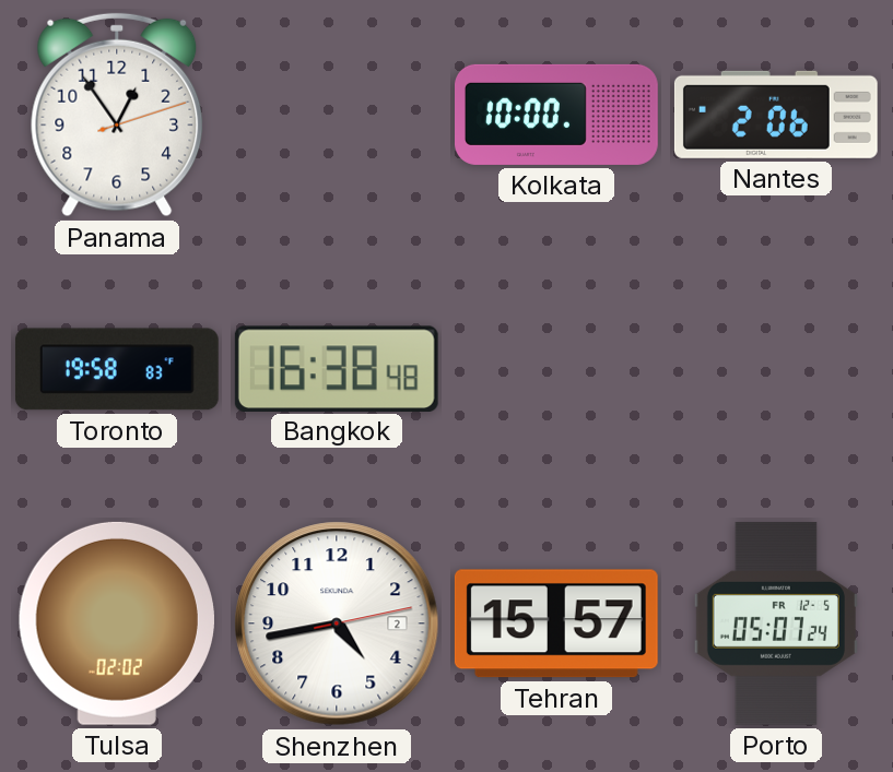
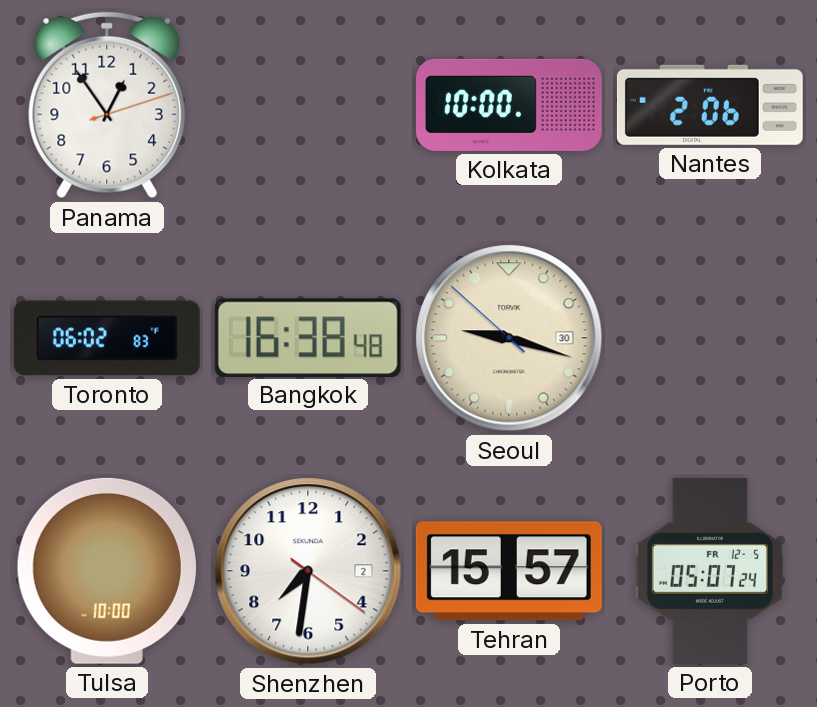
Toronto: 19:58 -> 06:02
Seoul: none -> 9:17
Tulsa: 02:02 -> 10:00
Shenzhen: 4:43 -> 7:31
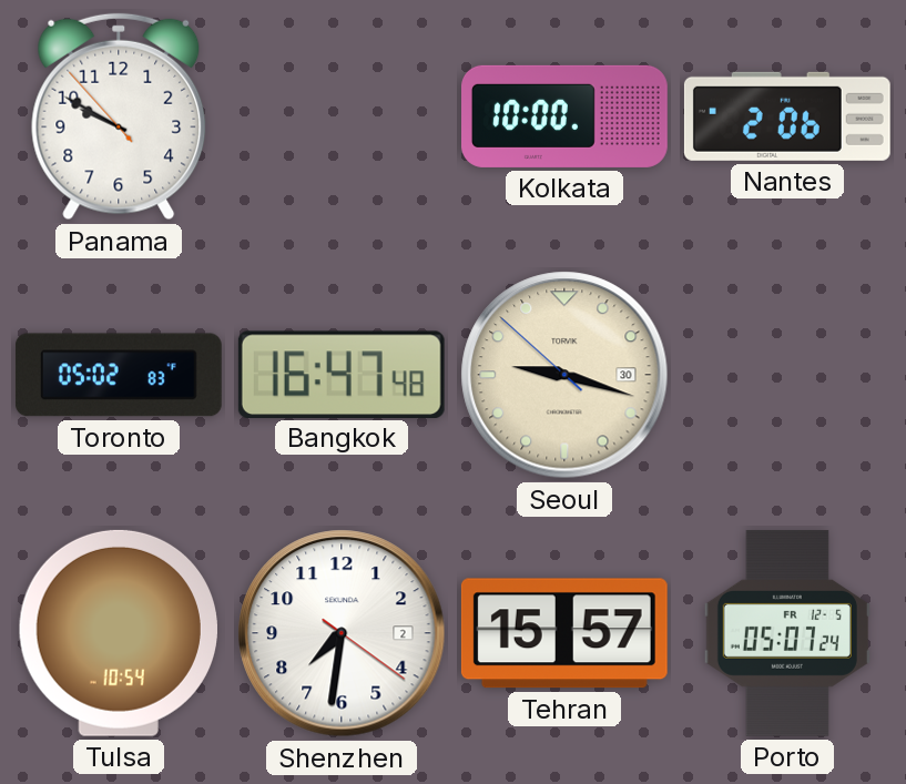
Panama: 12:54 -> 9:49
Toronto: 06:02 -> 05:02
Bangkok: 16:38 -> 16:47
Tulsa: 10:00 -> 10:54
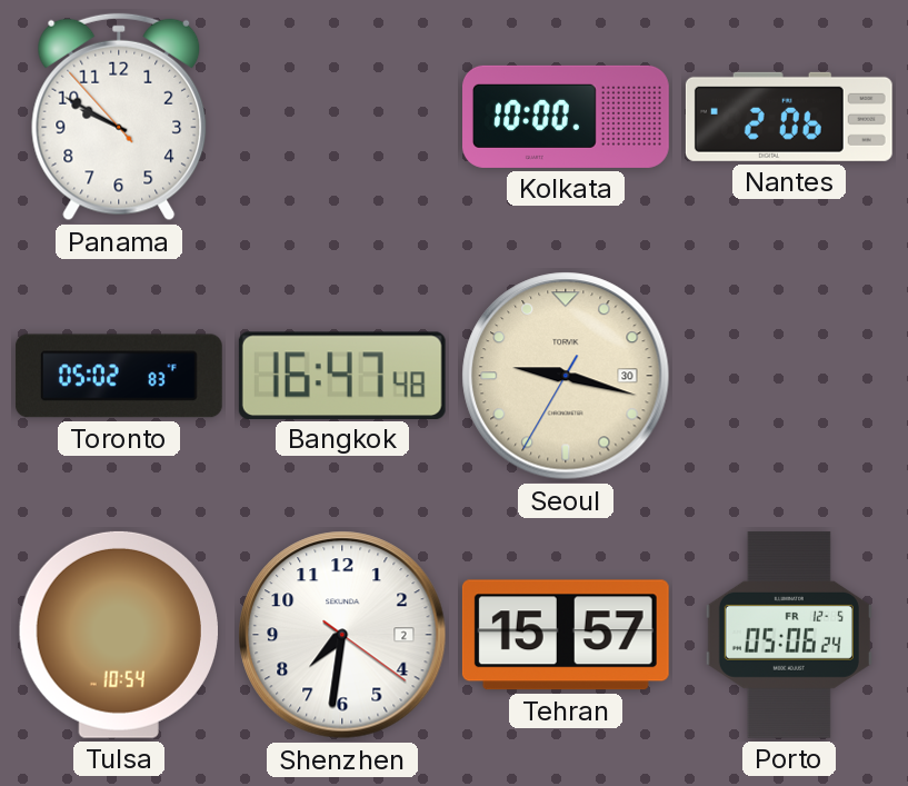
Seoul: 9:17:52 -> 9:17:35
Porto: 05:07 -> 05:06
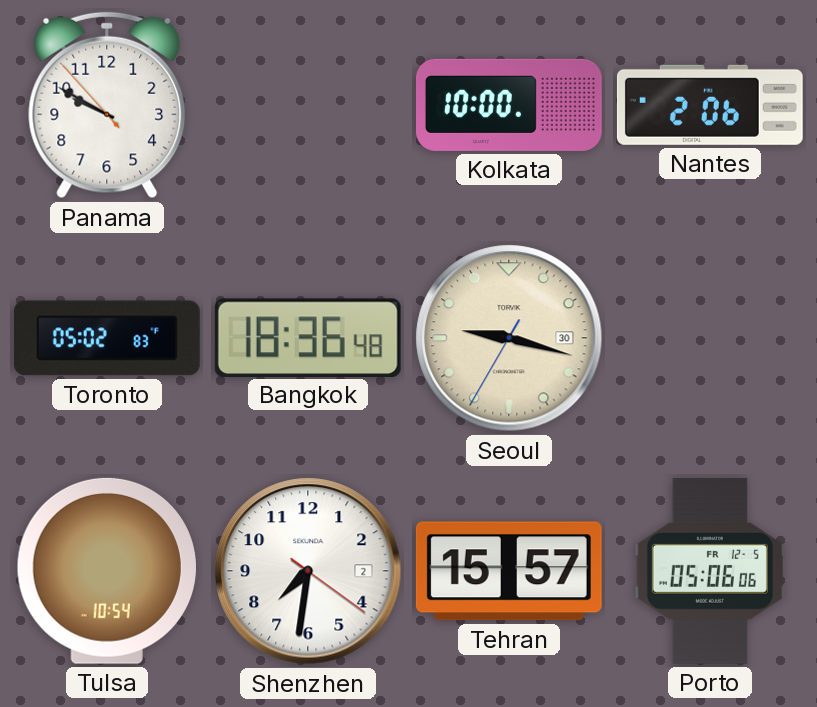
Bangkok: 16:47 -> 18:36
Porto: 05:06:24 -> 05:06:06
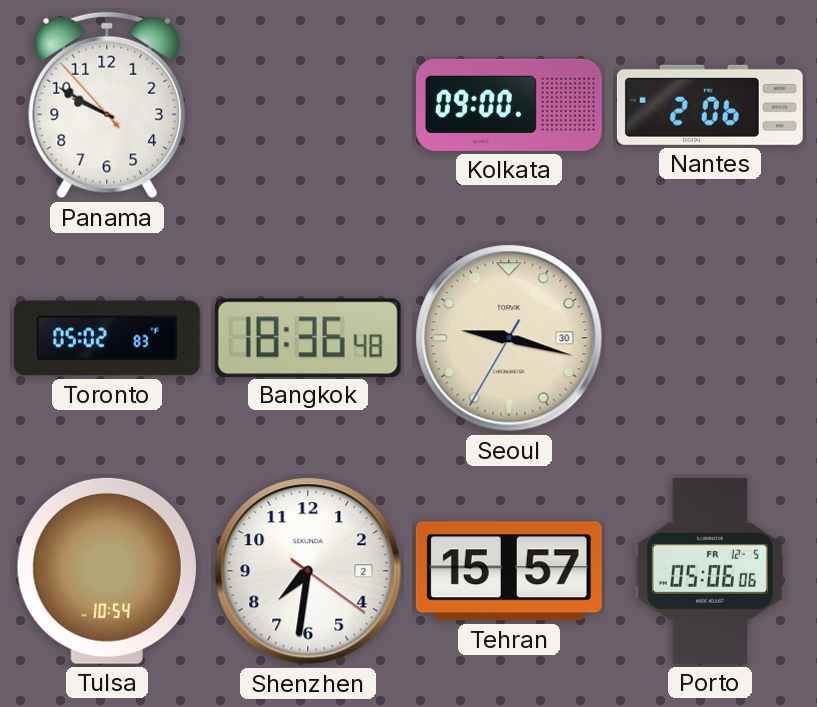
Kolkata: 10:00 -> 09:00
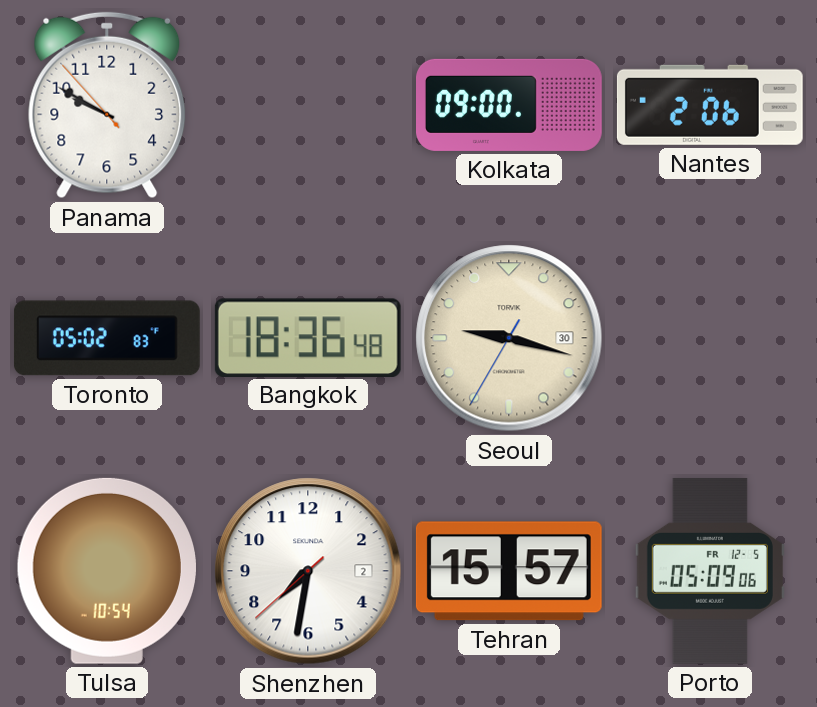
Shenzhen: 7:31:21 -> 7:31:38
Porto: 05:06 -> 05:09
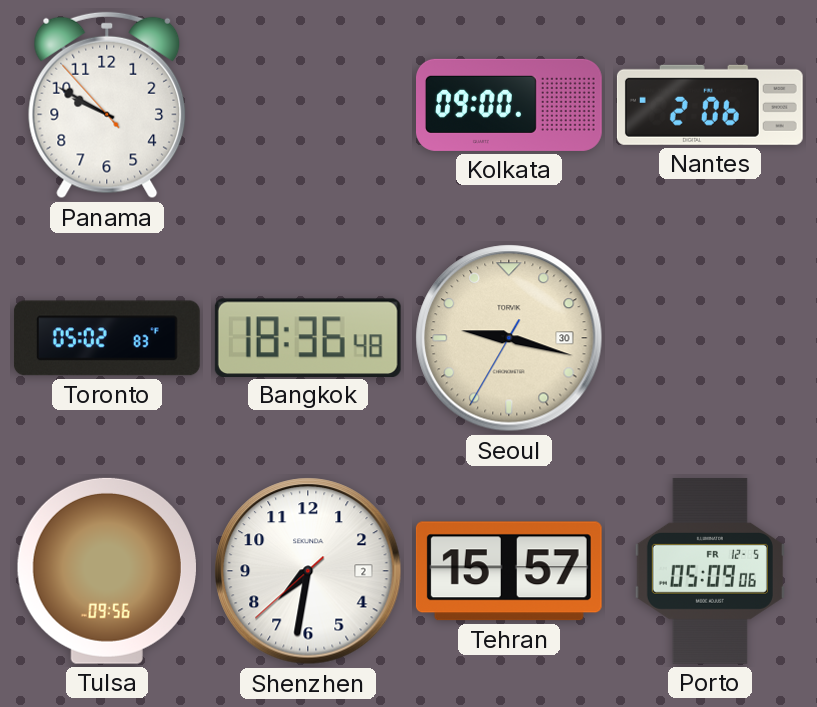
Tulsa: 10:54 -> 09:56
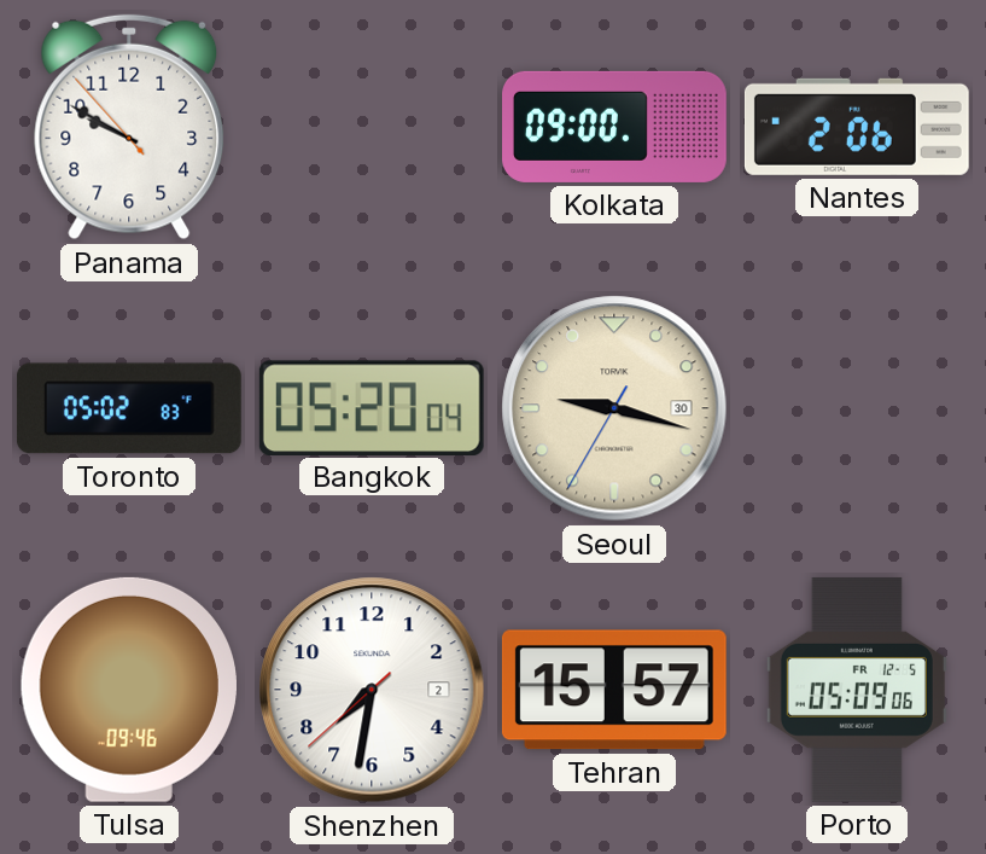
Bangkok: 18:36 -> 05:20
Tulsa: 09:56 -> 09:46
